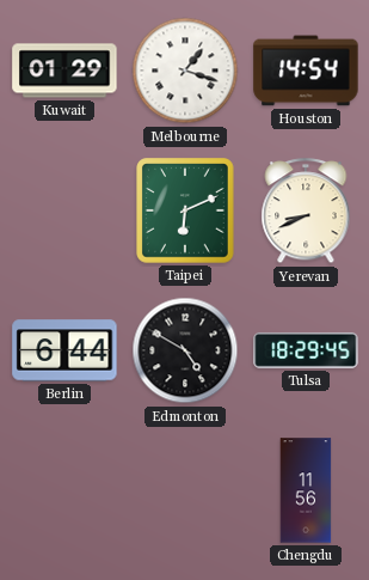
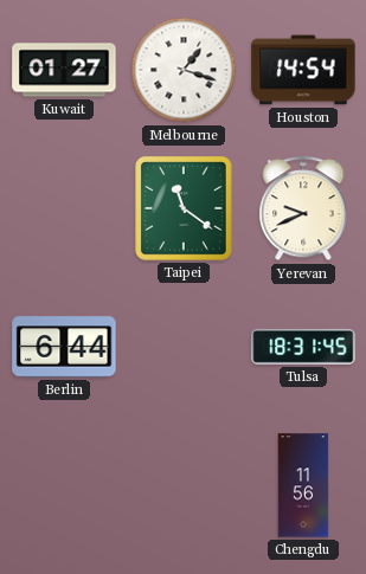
Kuwait: 01:29 -> 01:27
Taipei: 6:11 -> 11:21
Yerevan: 8:41 -> 9:41
Edmonton: 4:50 -> none
Tulsa: 18:29 -> 18:31
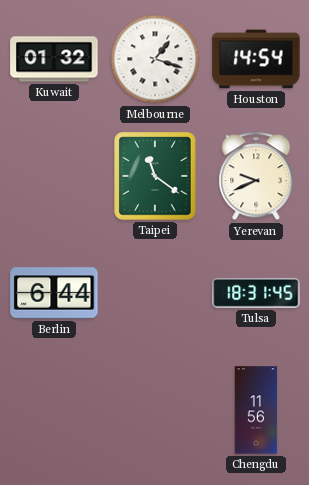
Kuwait: 01:27 -> 01:32
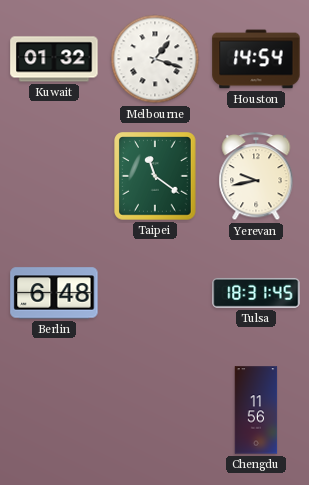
Yerevan: 9:41 -> 9:43
Berlin: 6:44 -> 6:48
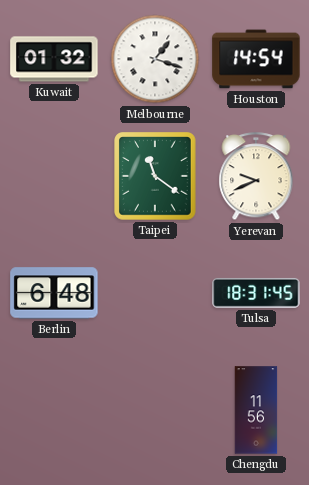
Yerevan: 9:43 -> 9:41
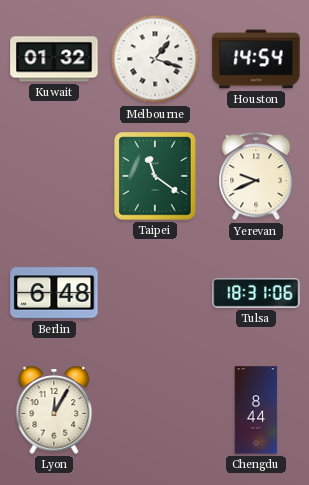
Tulsa: 18:31:45 -> 18:31:06
Lyon: none -> 12:05
Chengdu: 11:56 -> 8:44
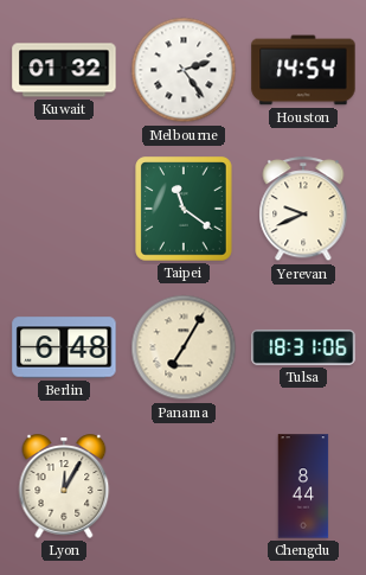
Melbourne: 1:18 -> 2:24
Panama: none -> 7:05
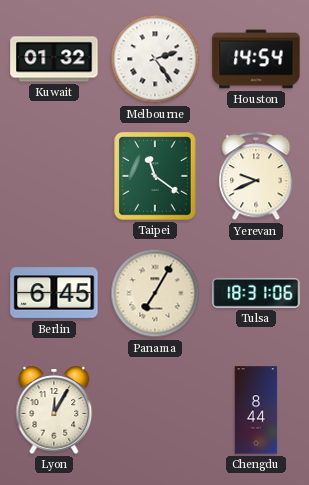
Berlin: 6:48 -> 6:45
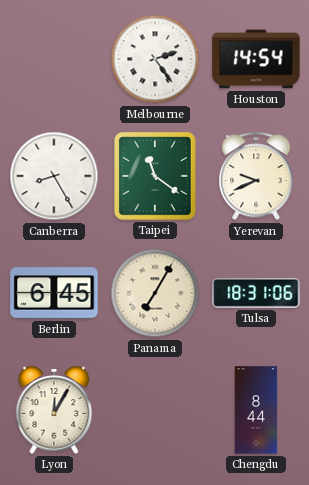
Kuwait: 01:32 -> none
Canberra: none -> 8:25
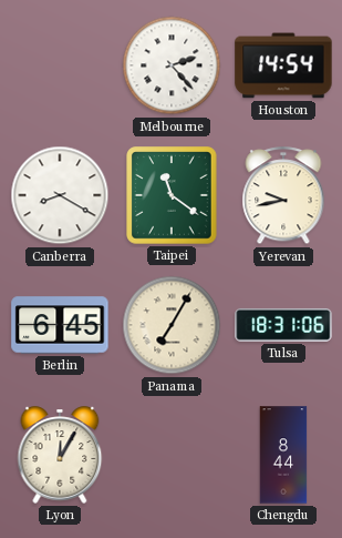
Melbourne: 2:24 -> 2:23
Canberra: 8:25 -> 8:20
Yerevan: 9:41 -> 9:43
